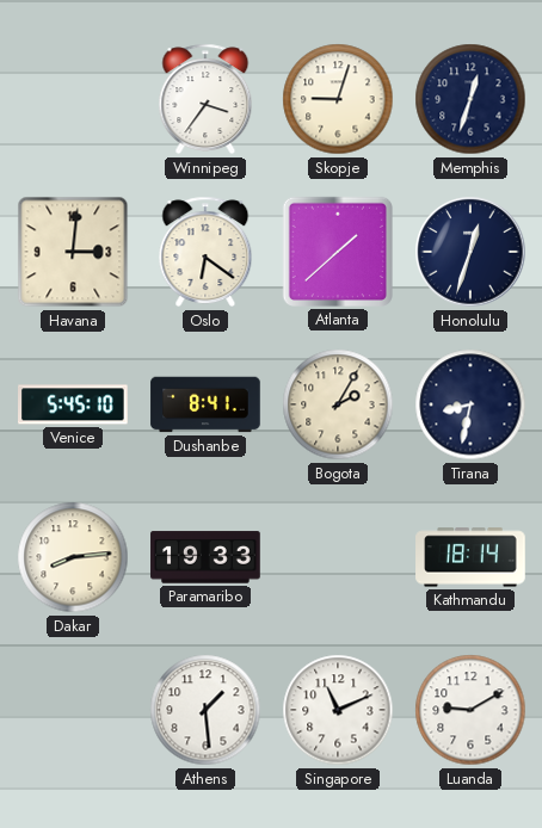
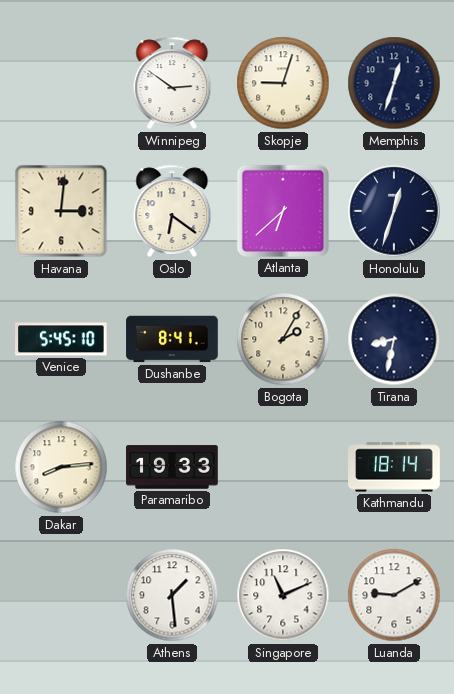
Winnipeg: 3:36 -> 2:51
Atlanta: 1:38 -> 6:38
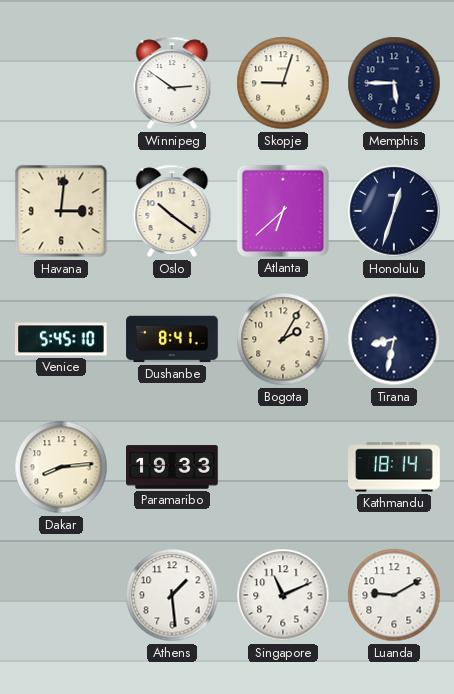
Memphis: 12:33 -> 5:45
Oslo: 6:21 -> 10:21
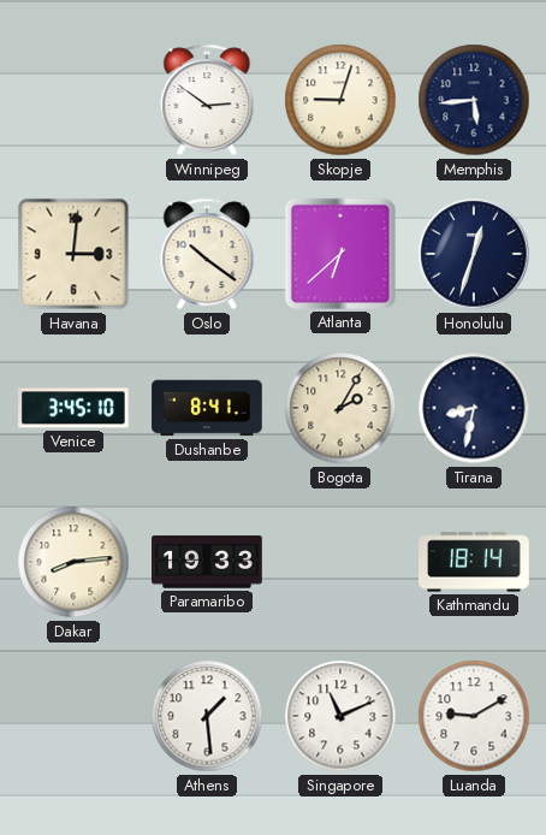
Memphis: 5:45 -> 5:44
Venice: 5:45 -> 3:45
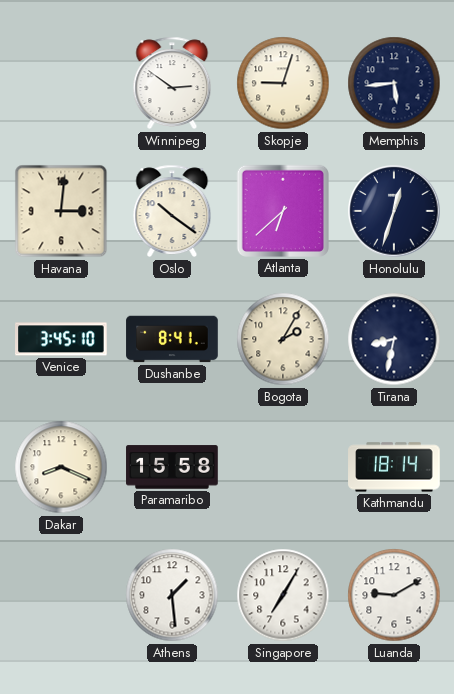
Dakar: 8:14 -> 8:19
Paramaribo: 19:33 -> 15:58
Singapore: 11:11 -> 7:05
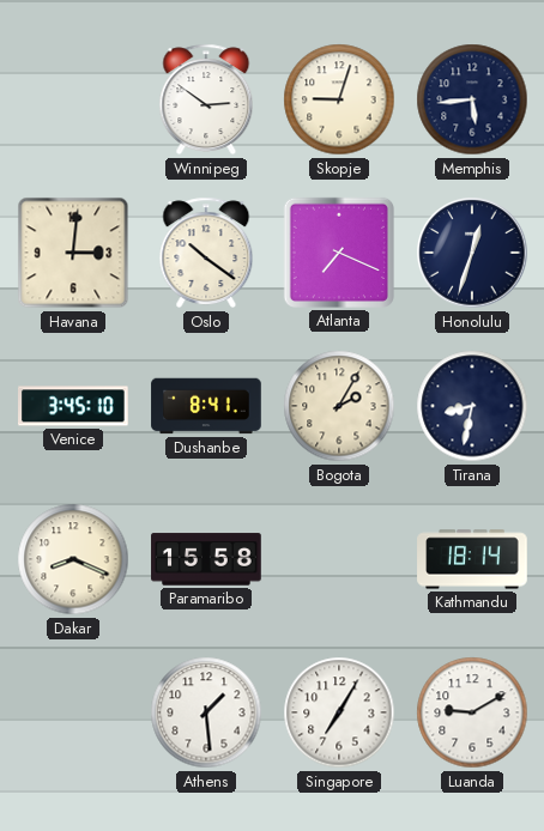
Atlanta: 6:38 -> 7:19
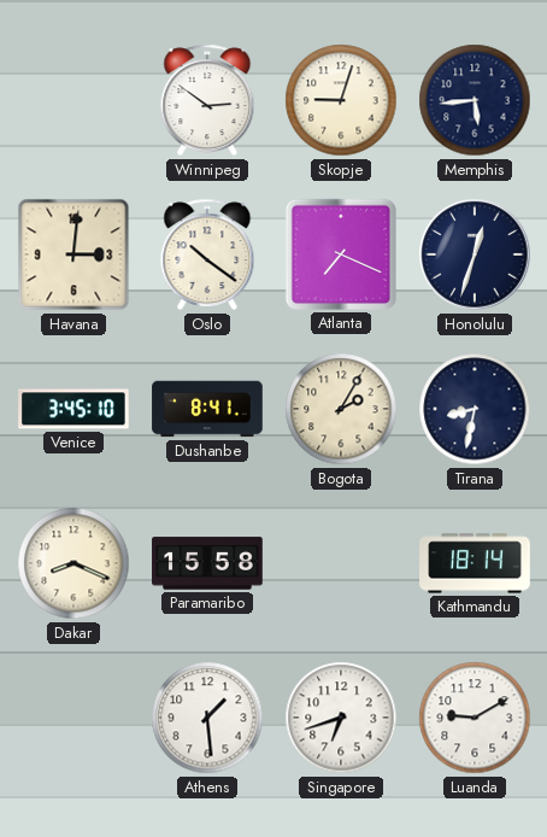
Singapore: 7:05 -> 6:42
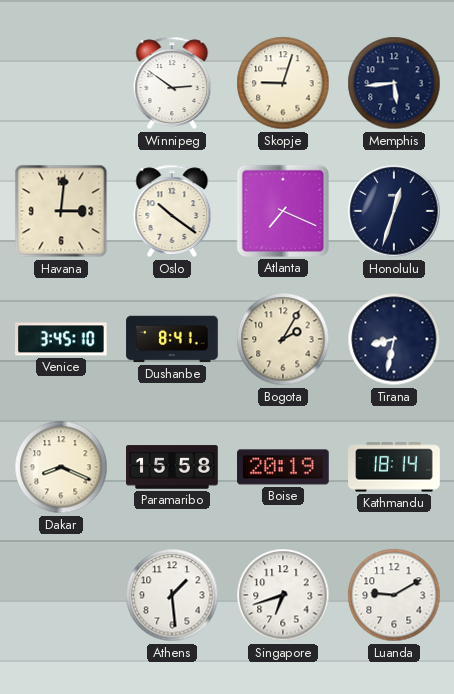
Boise: none -> 20:19
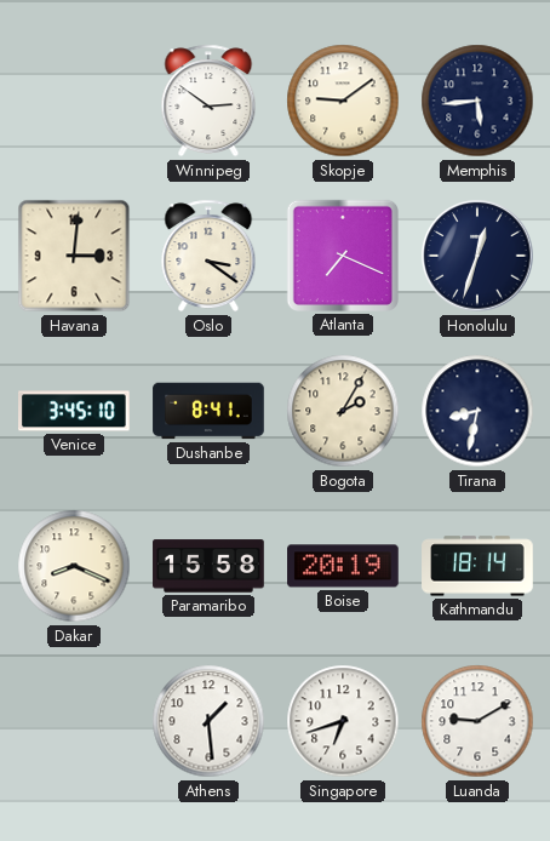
Skopje: 9:03 -> 9:09
Oslo: 10:21 -> 3:21
